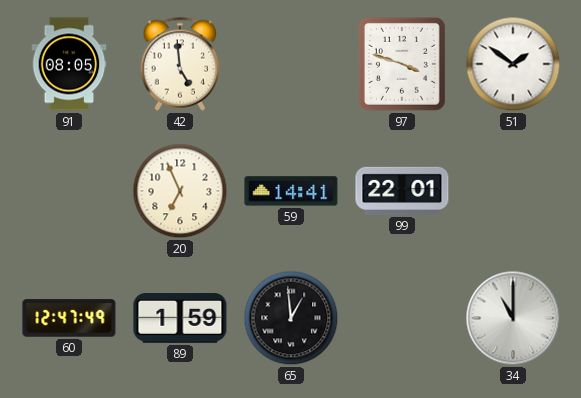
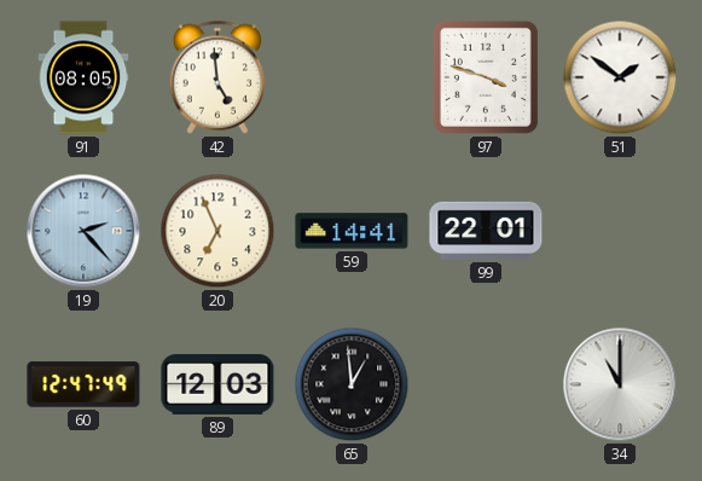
19: none -> 2:23
89: 1:59 -> 12:03
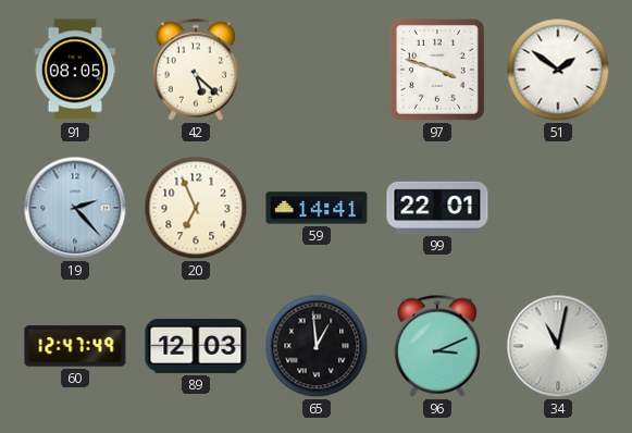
42: 4:59 -> 5:22
96: none -> 3:11
34: 11:00 -> 11:02
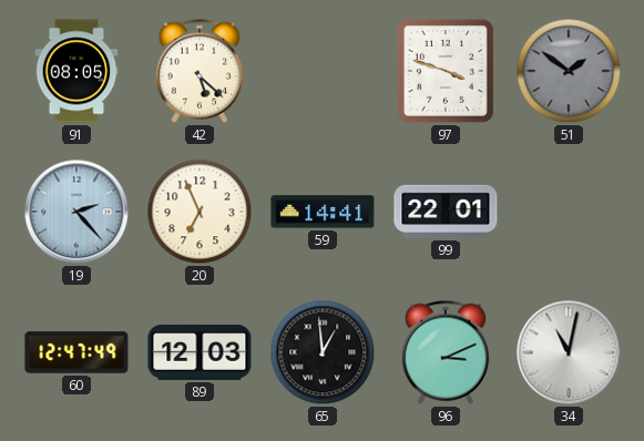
51 dial: white -> grey
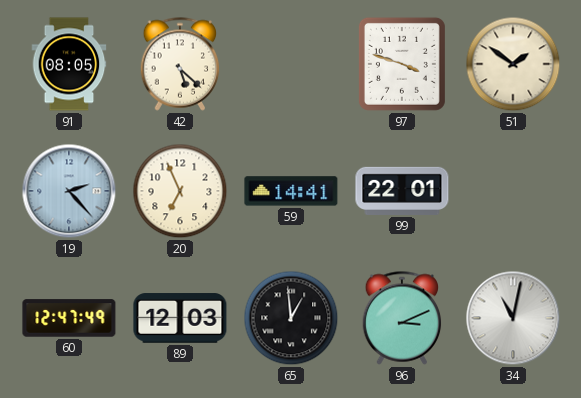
51 dial: grey -> cream
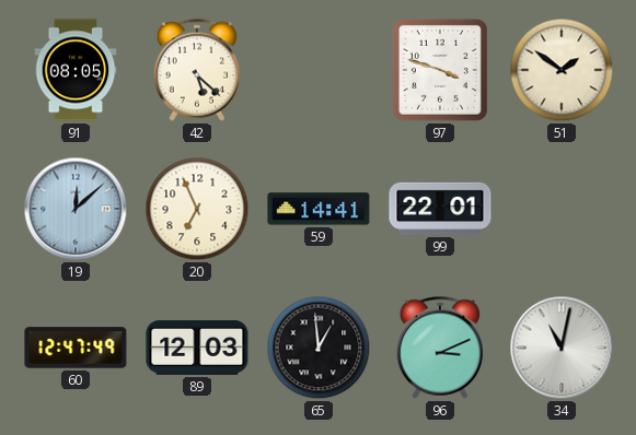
19: 2:23 -> 12:08
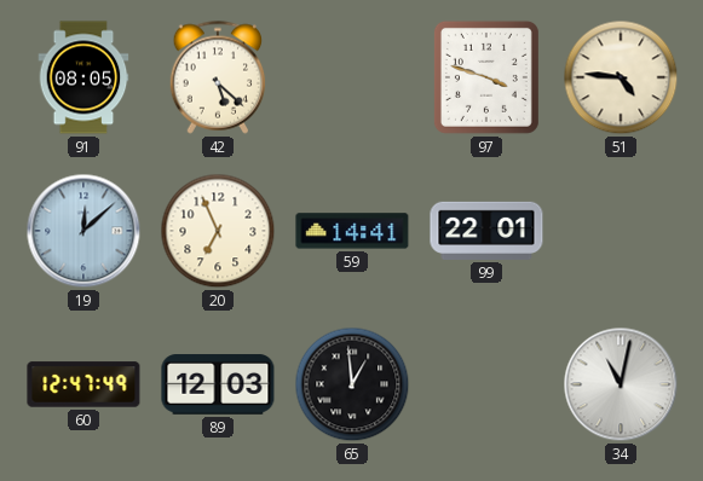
51: 1:51 -> 4:46
96: 3:11 -> none
